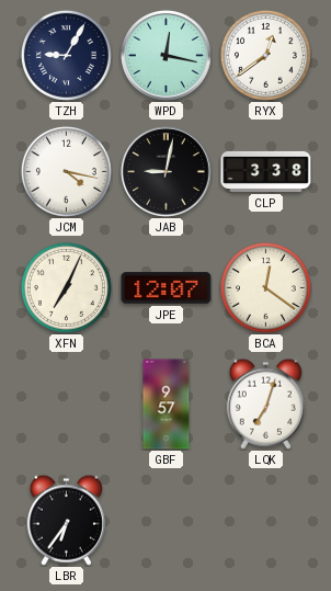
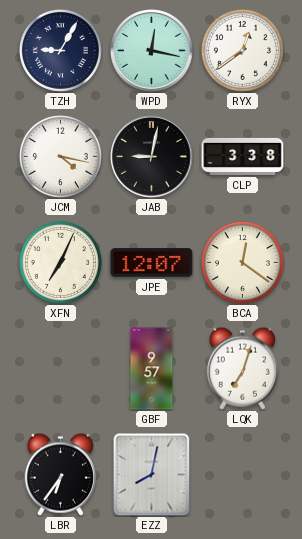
EZZ: none -> 8:02
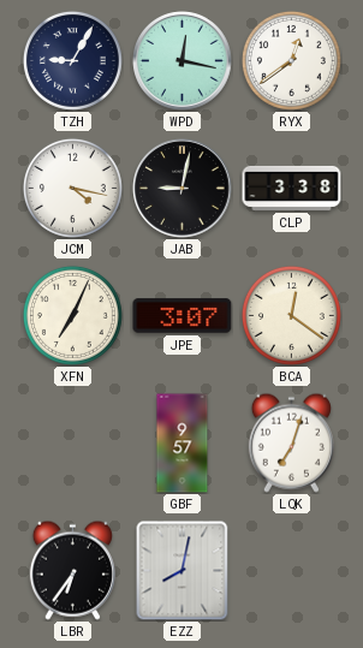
JPE: 12:07 -> 3:07
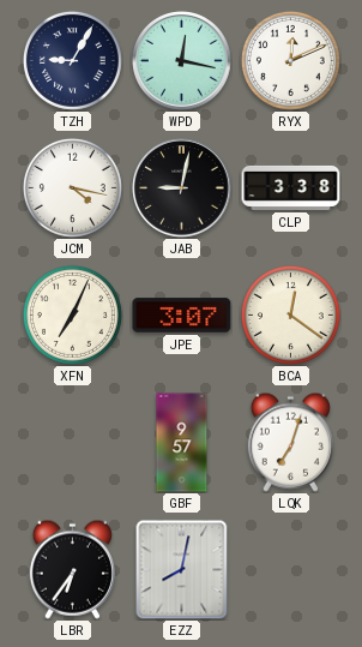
RYX: 12:39 -> 12:11
